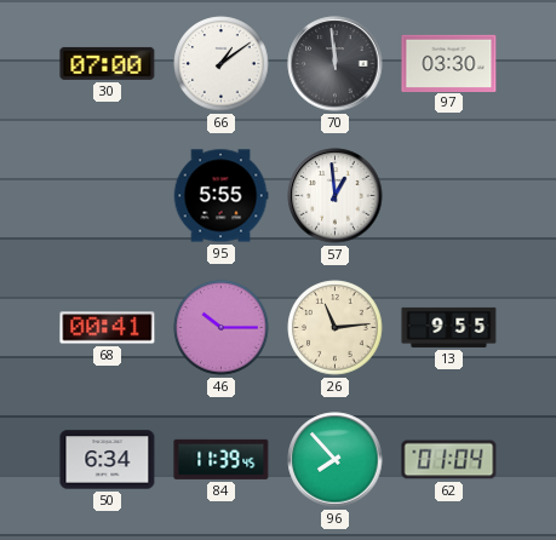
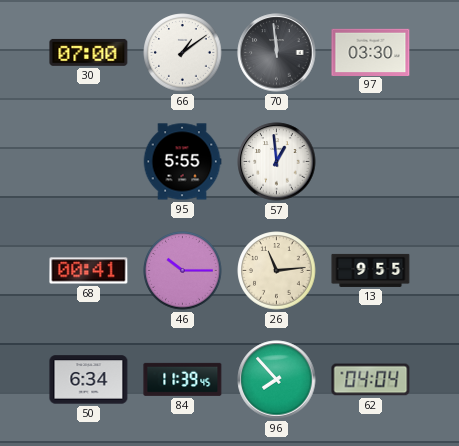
62: 01:04 -> 04:04
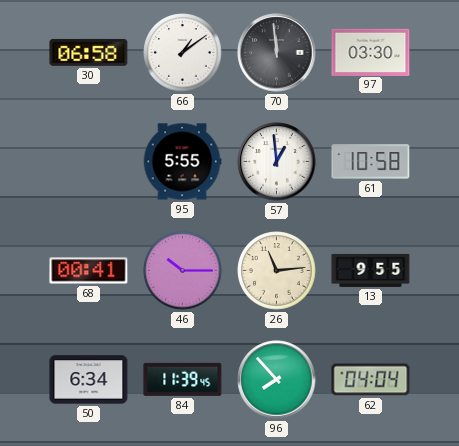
30: 07:00 -> 06:58
61: none -> 10:58
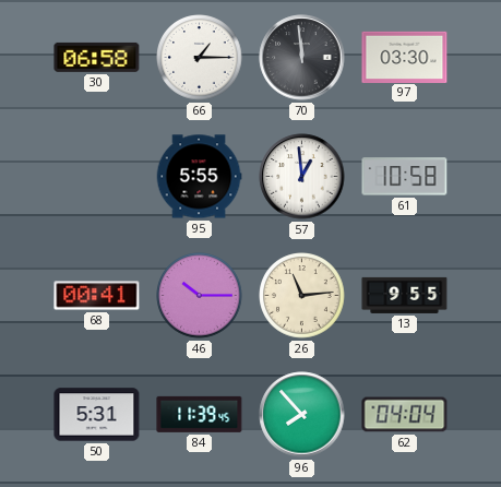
66: 1:09 -> 1:15
50: 6:34 -> 5:31
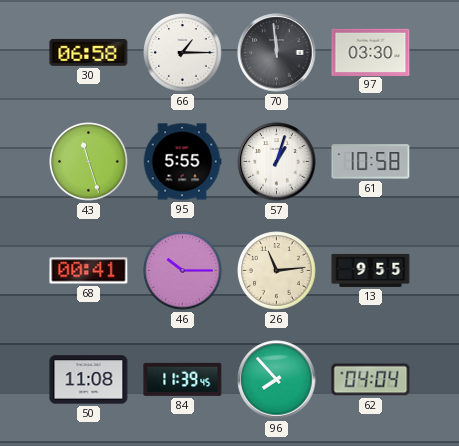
43: none -> 11:27
57: 12:59 -> 1:03
50: 5:31 -> 11:08
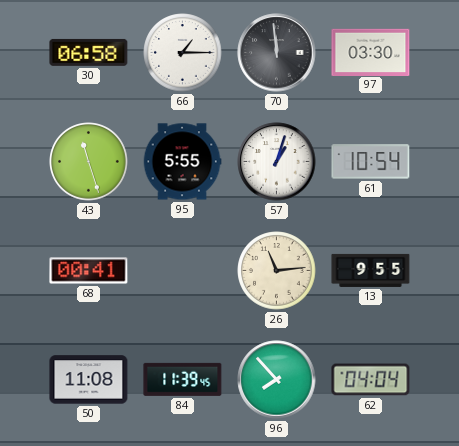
61: 10:58 -> 10:54
46: 10:15 -> none
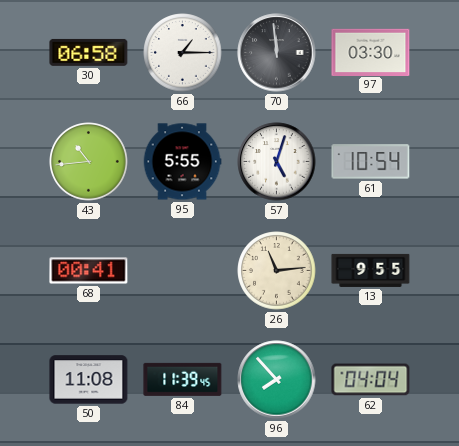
43: 11:27 -> 10:44
57: 1:03 -> 5:03
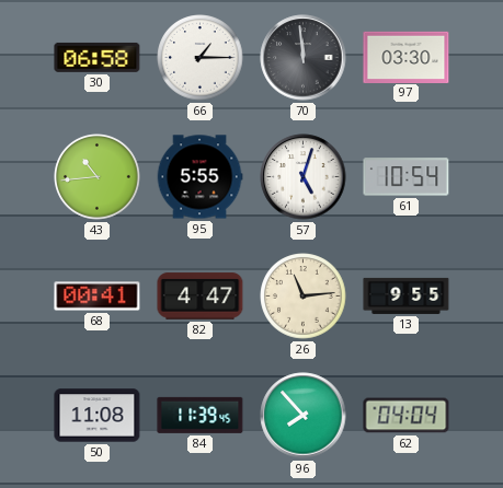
82: none -> 4:47
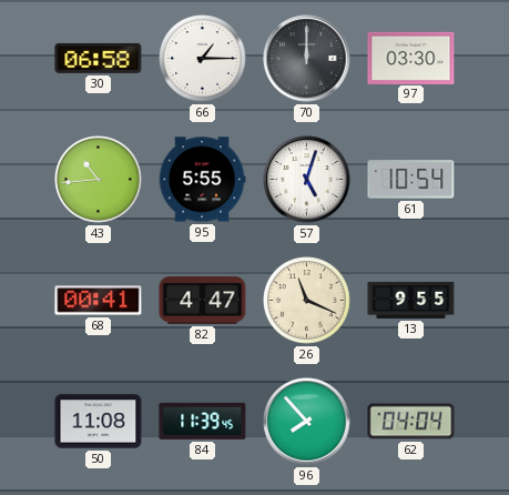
70: 11:59 -> 12:00
26: 11:14 -> 11:19
